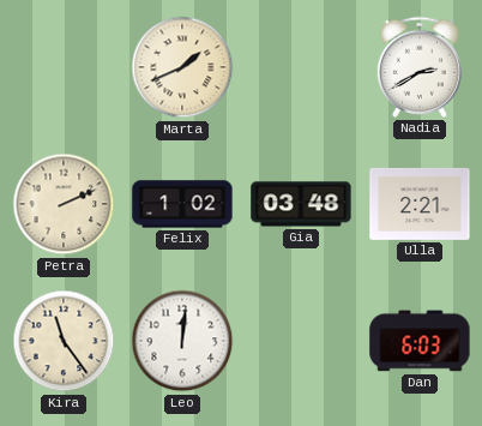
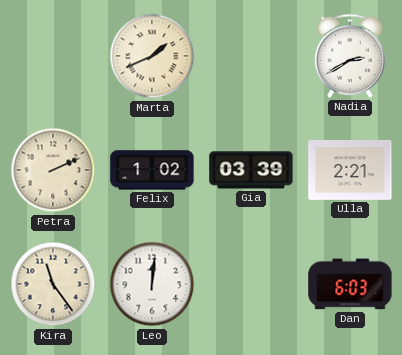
Gia: 03:48 -> 03:39
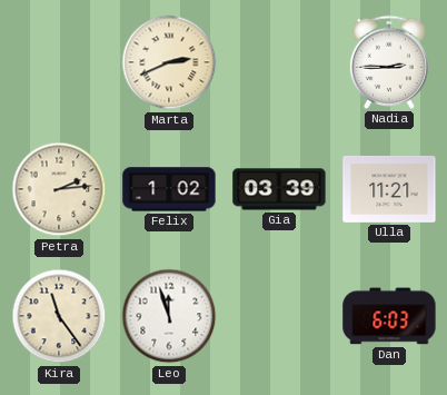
Marta: 1:41 -> 2:41
Nadia: 2:40 -> 2:45
Petra: 2:11 -> 2:14
Ulla: 2:21 -> 11:21
Leo: 12:01 -> 11:57
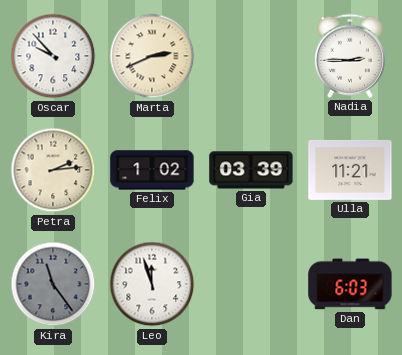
Oscar: none -> 9:53
Kira dial: cream -> grey
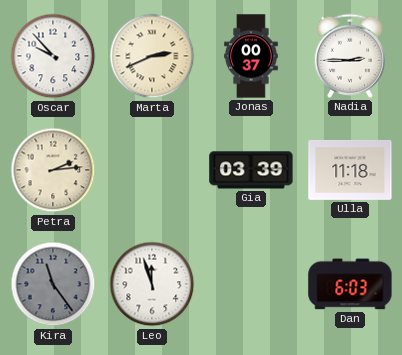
Jonas: none -> 00:37
Felix: 1:02 -> none
Ulla: 11:21 -> 11:18
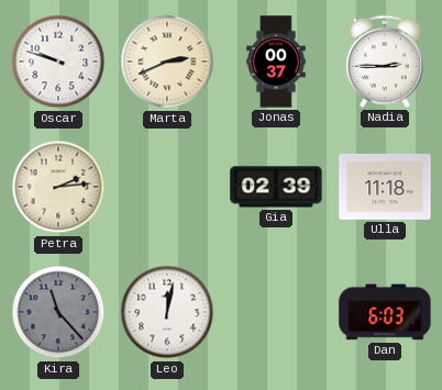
Oscar: 9:53 -> 9:48
Gia: 03:39 -> 02:39
Kira: 11:24 -> 11:23
Leo: 11:57 -> 12:02
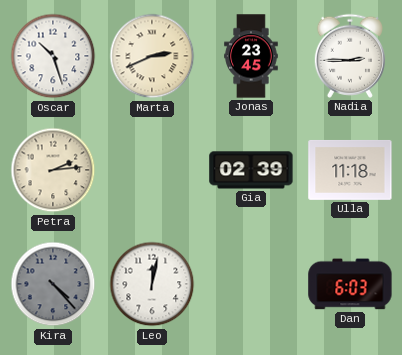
Oscar: 9:48 -> 10:27
Jonas: 00:37 -> 23:45
Kira: 11:23 -> 4:23
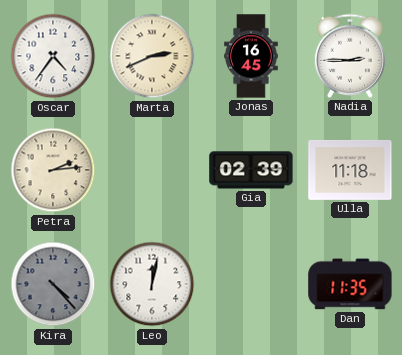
Oscar: 10:27 -> 4:36
Jonas: 23:45 -> 16:45
Dan: 6:03 -> 11:35
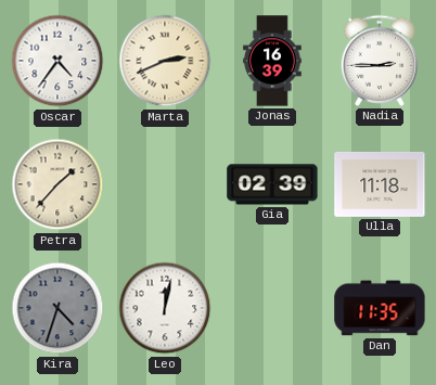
Jonas: 16:45 -> 16:39
Petra: 2:14 -> 1:37
Kira: 4:23 -> 4:33
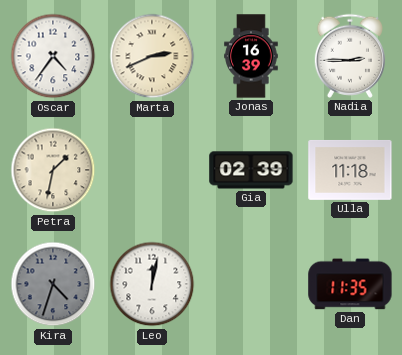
Petra: 1:37 -> 1:32
